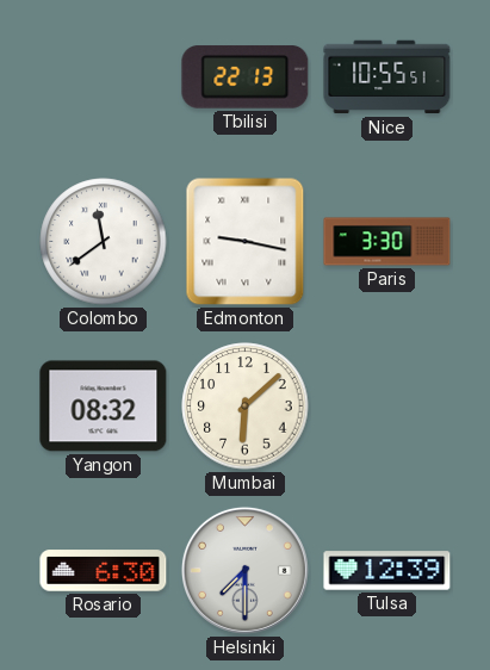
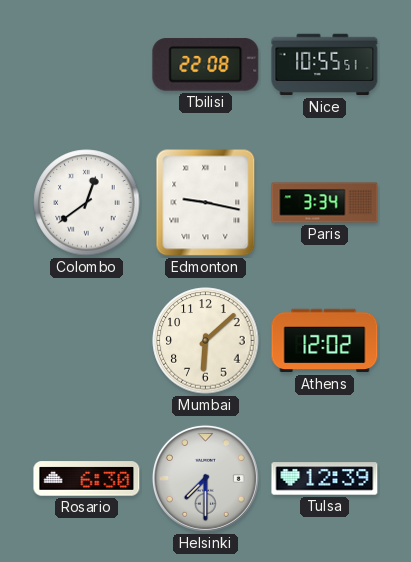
Tbilisi: 22:13 -> 22:08
Colombo: 11:39 -> 12:39
Paris: 3:30 -> 3:34
Yangon: 08:32 -> none
Athens: none -> 12:02
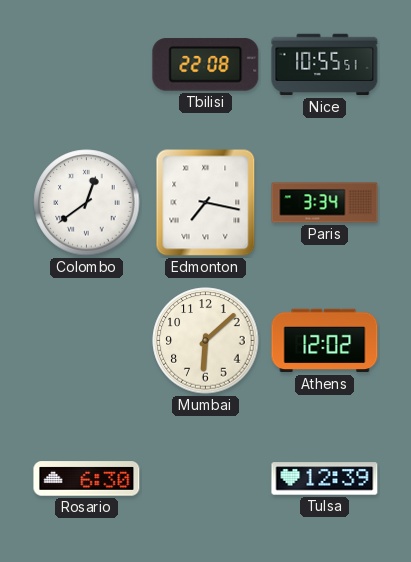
Edmonton: 9:17 -> 7:17
Helsinki: 7:30 -> none
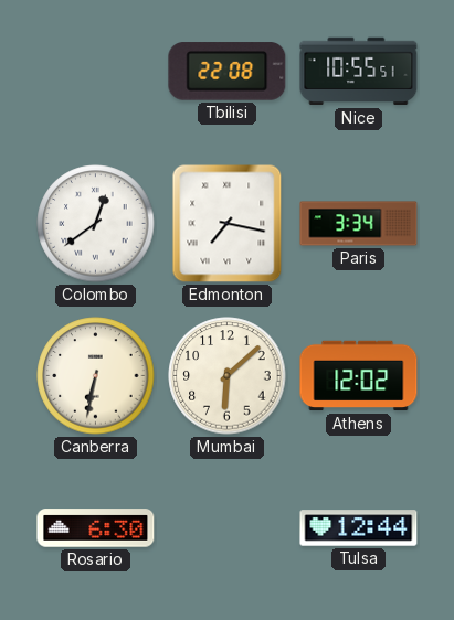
Canberra: none -> 6:32
Tulsa: 12:39 -> 12:44
